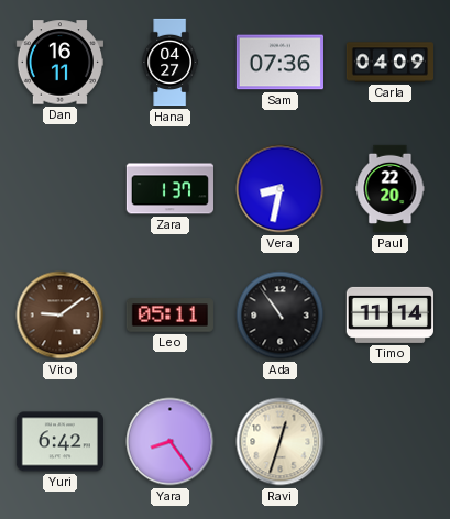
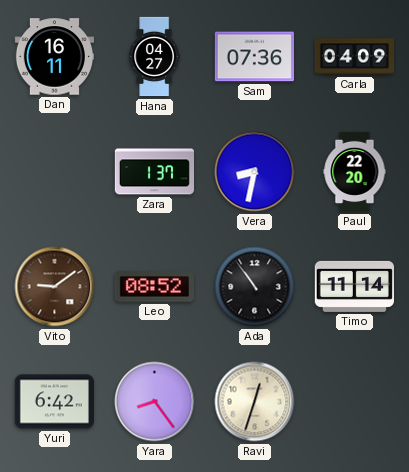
Leo: 05:11 -> 08:52
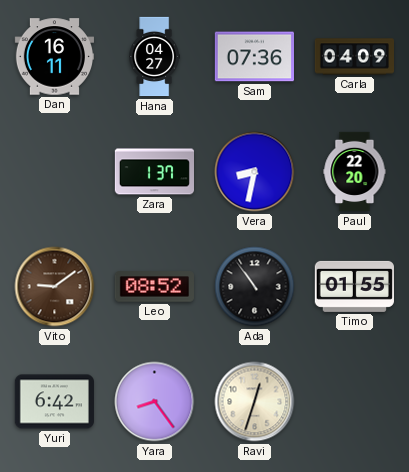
Timo: 11:14 -> 01:55
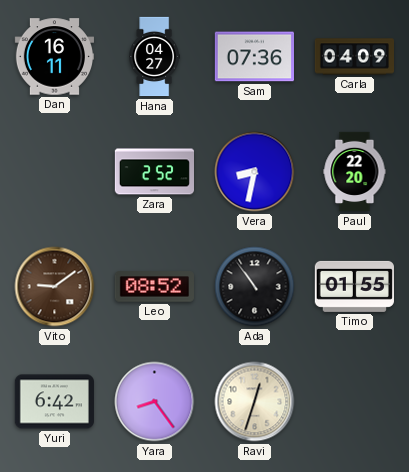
Zara: 1:37 -> 2:52
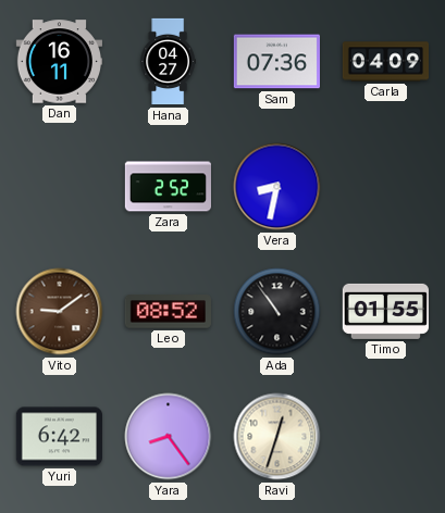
Paul: 22:20 -> none
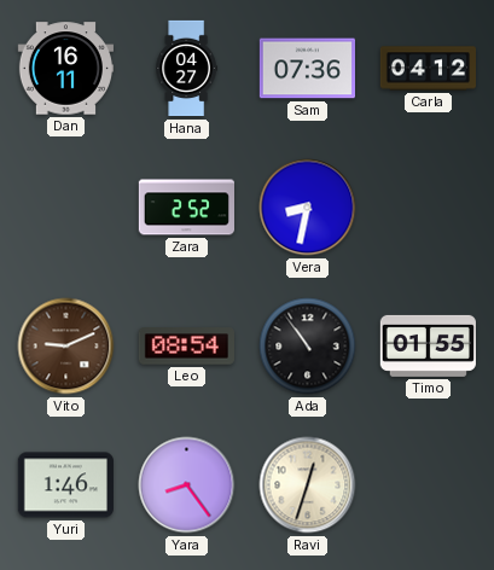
Carla: 04:09 -> 04:12
Vito: 9:09 -> 9:11
Leo: 08:52 -> 08:54
Yuri: 6:42 -> 1:46
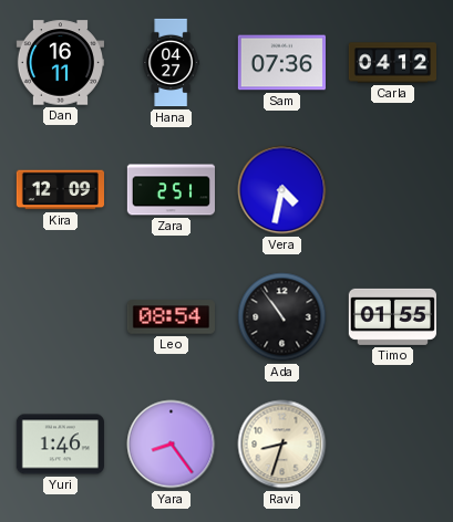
Kira: none -> 12:09
Zara: 2:52 -> 2:51
Vera: 8:32 -> 4:32
Vito: 9:11 -> none
Ravi: 12:33 -> 8:33
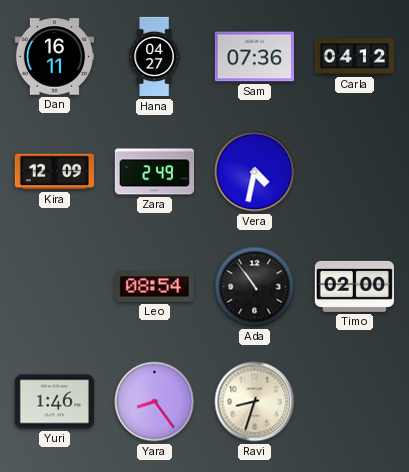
Zara: 2:51 -> 2:49
Timo: 01:55 -> 02:00
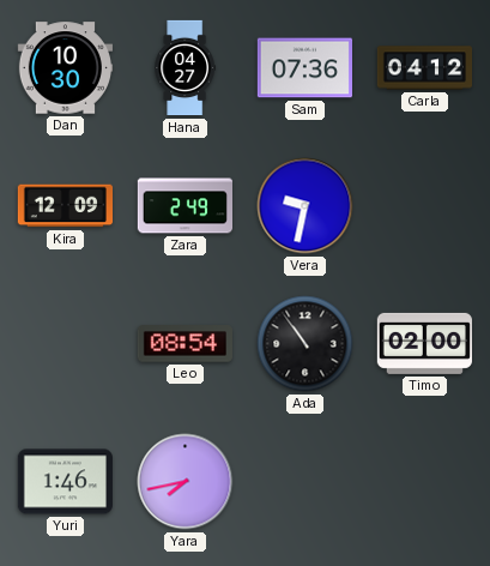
Dan: 16:11 -> 10:30
Vera: 4:32 -> 9:32
Yara: 8:24 -> 7:43
Ravi: 8:33 -> none
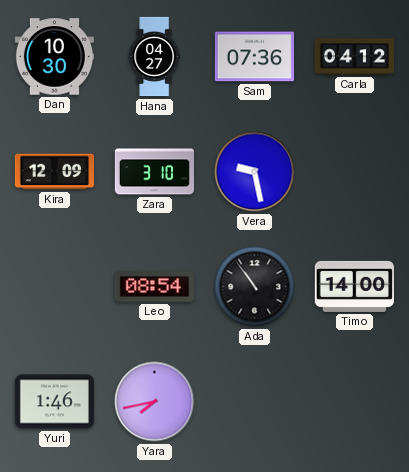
Zara: 2:49 -> 3:10
Vera: 9:32 -> 9:28
Timo: 02:00 -> 14:00
